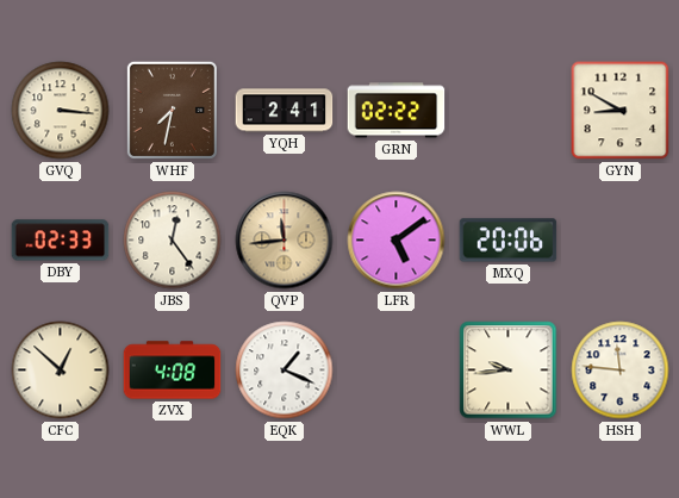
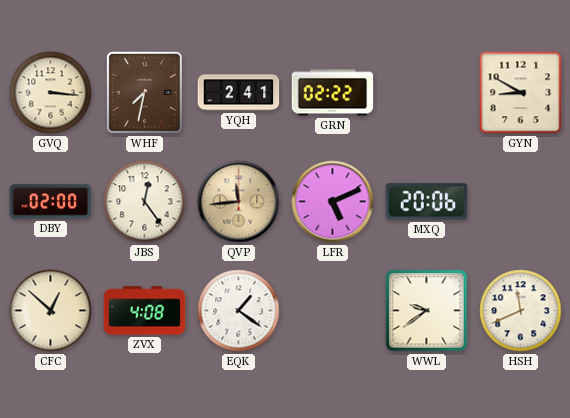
DBY: 02:33 -> 02:00
LFR: 5:09 -> 5:11
EQK: 1:19 -> 1:21
WWL: 9:44 -> 9:39
HSH: 11:46 -> 11:41
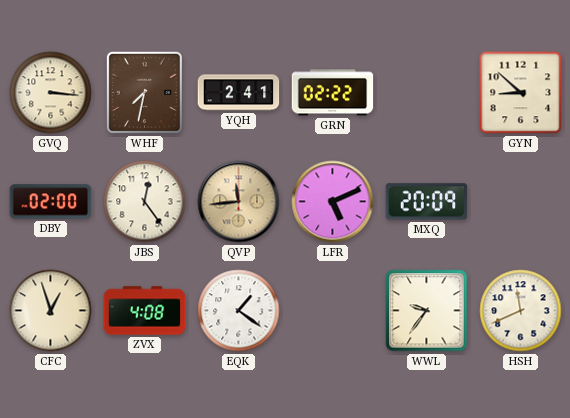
GYN: 8:50 -> 8:52
MXQ: 20:06 -> 20:09
CFC: 12:52 -> 12:57
WWL: 9:39 -> 9:36
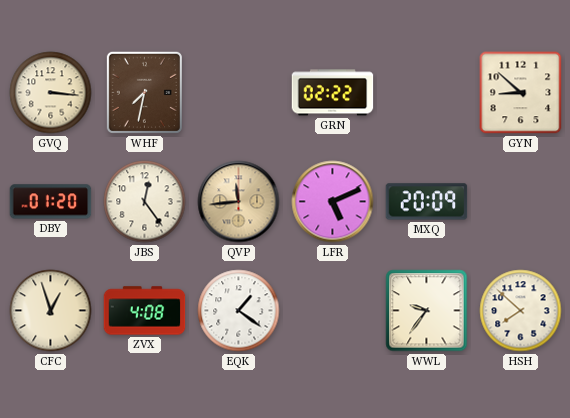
YQH: 2:41 -> none
DBY: 02:00 -> 01:20
HSH: 11:41 -> 7:52
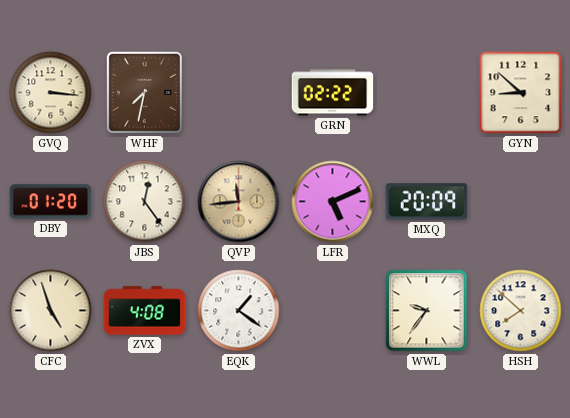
CFC: 12:57 -> 4:57
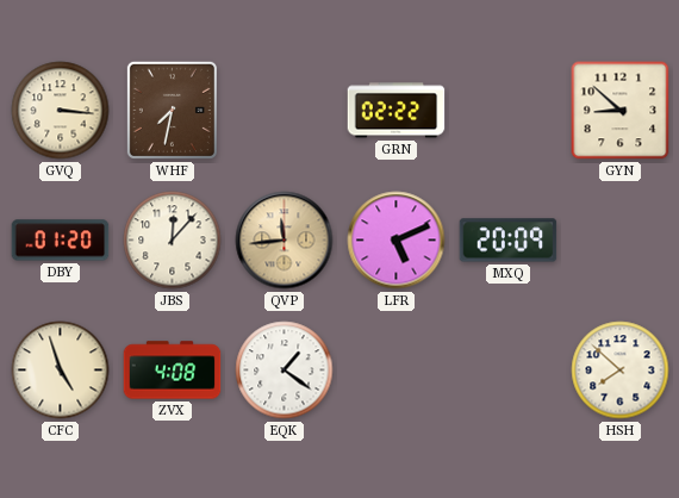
JBS: 12:24 -> 12:07
WWL: 9:36 -> none
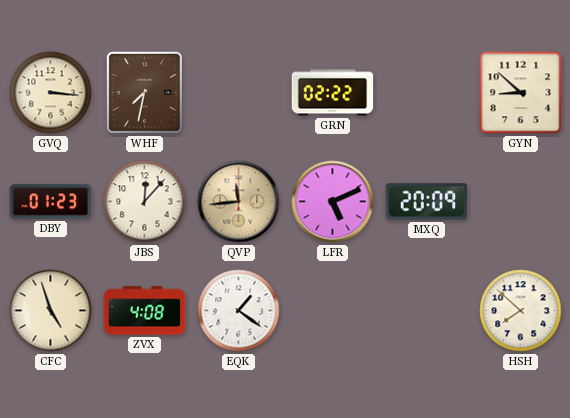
DBY: 01:20 -> 01:23
